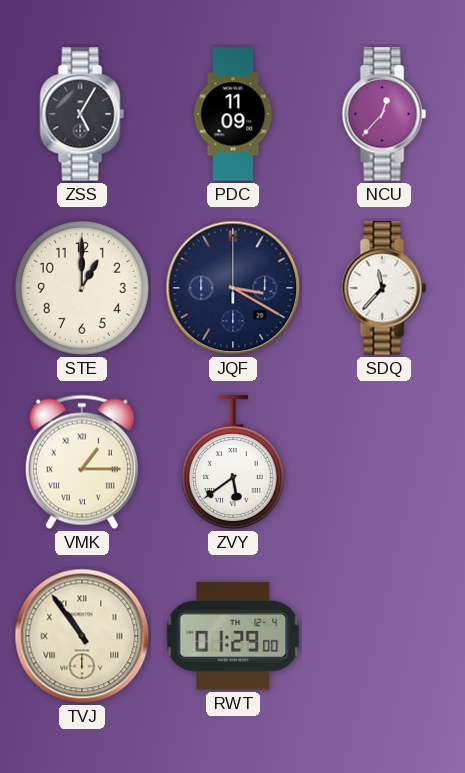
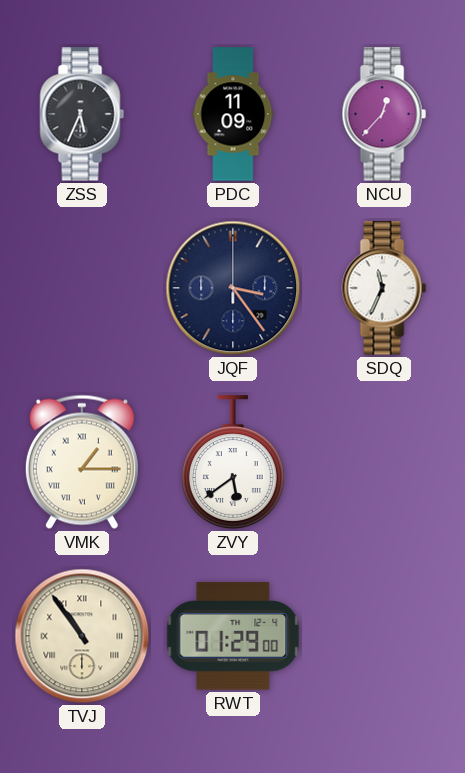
ZSS: 5:05 -> 5:34
STE: 1:00 -> none
JQF: 3:20 -> 3:24
SDQ: 11:37 -> 11:34
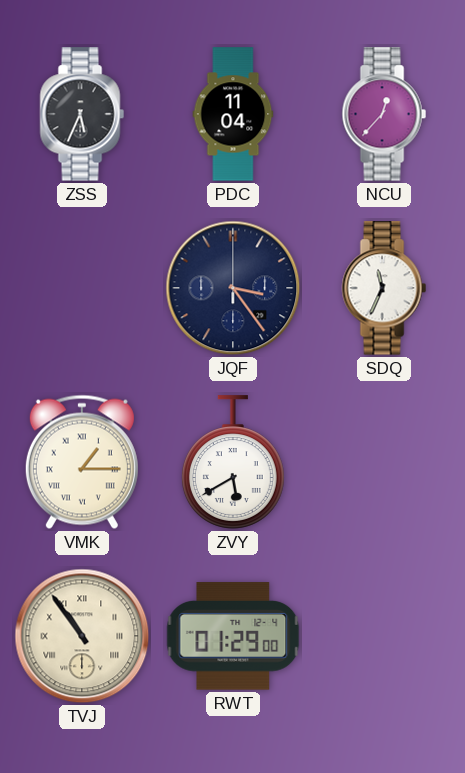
PDC: 11:09 -> 11:04
ZVY: 5:39 -> 5:40
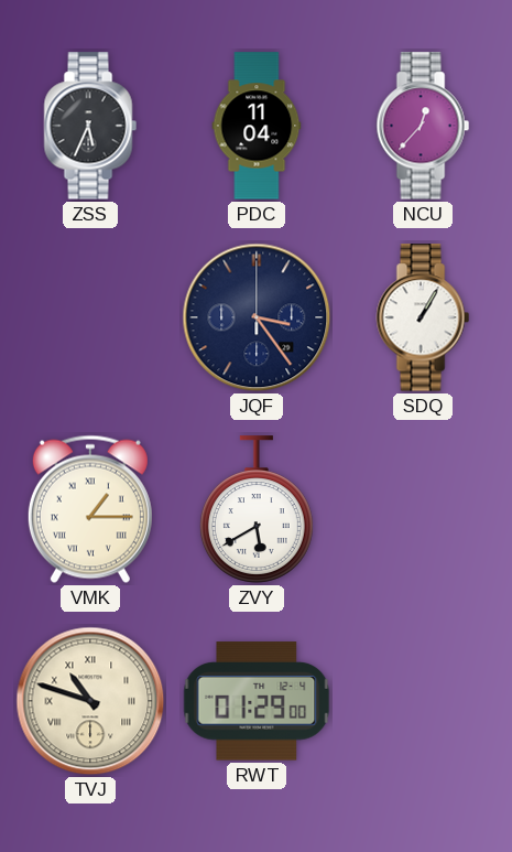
SDQ: 11:34 -> 1:05
TVJ: 10:54 -> 10:48
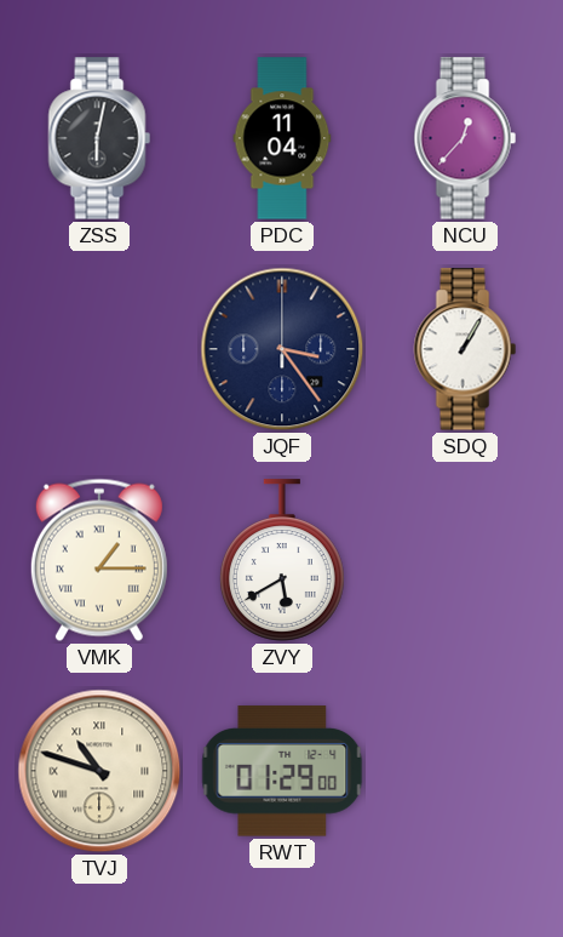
ZSS: 5:34 -> 6:02
